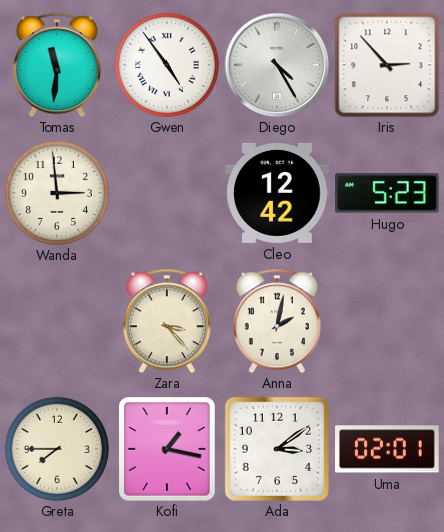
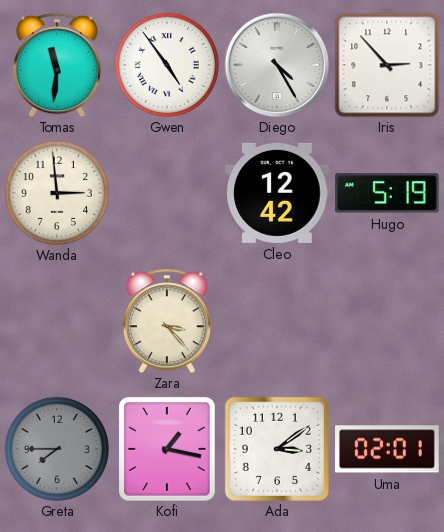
Hugo: 5:23 -> 5:19
Anna: 2:02 -> none
Greta dial: cream -> grey
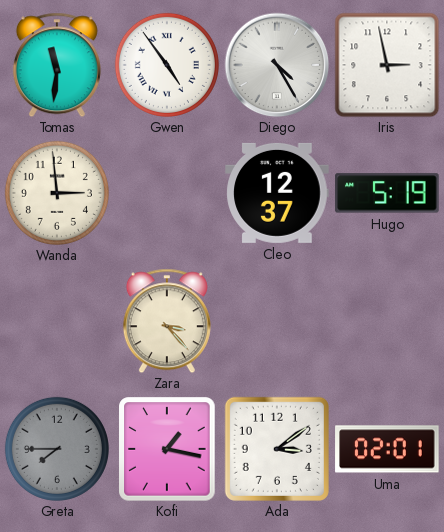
Iris: 2:53 -> 2:58
Cleo: 12:42 -> 12:37
